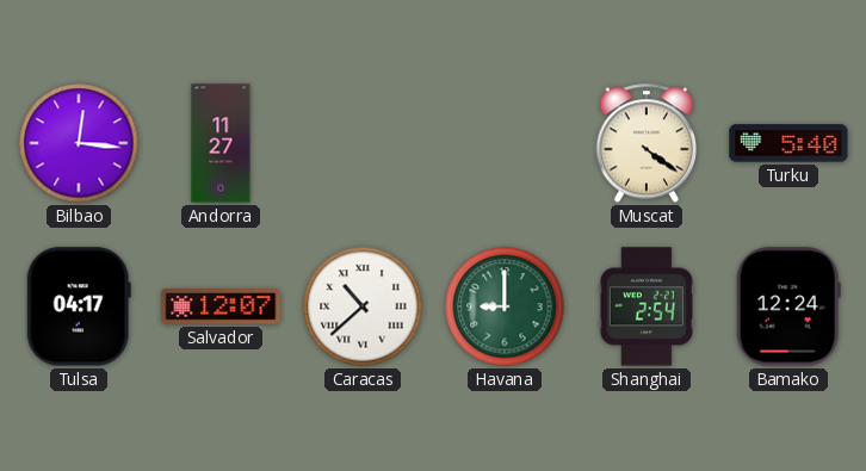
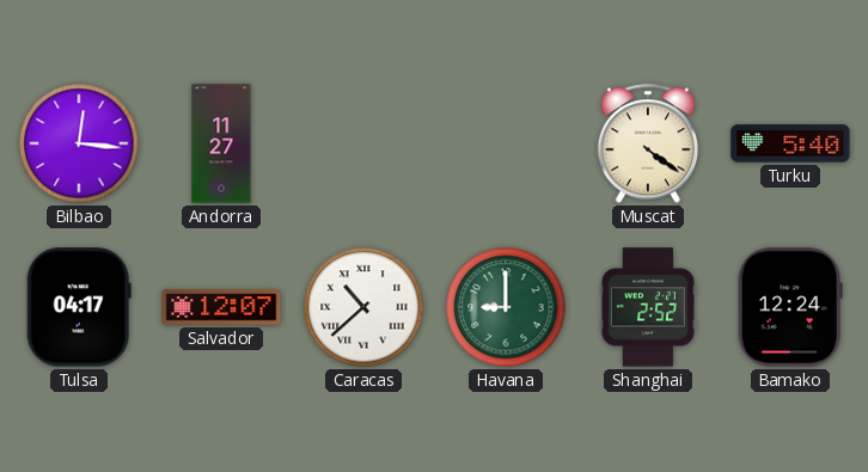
Shanghai: 2:54 -> 2:52
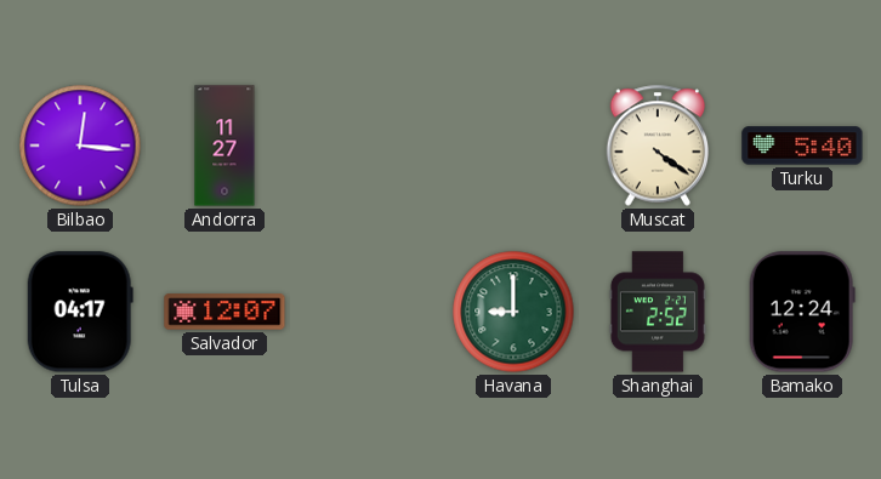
Caracas: 10:38 -> none
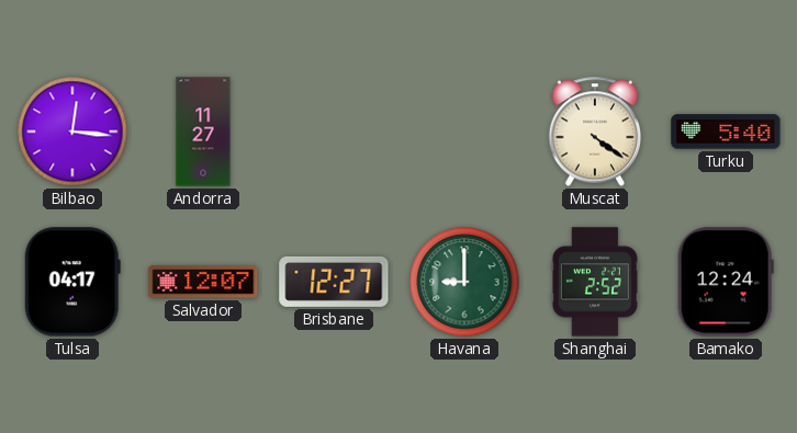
Brisbane: none -> 12:27
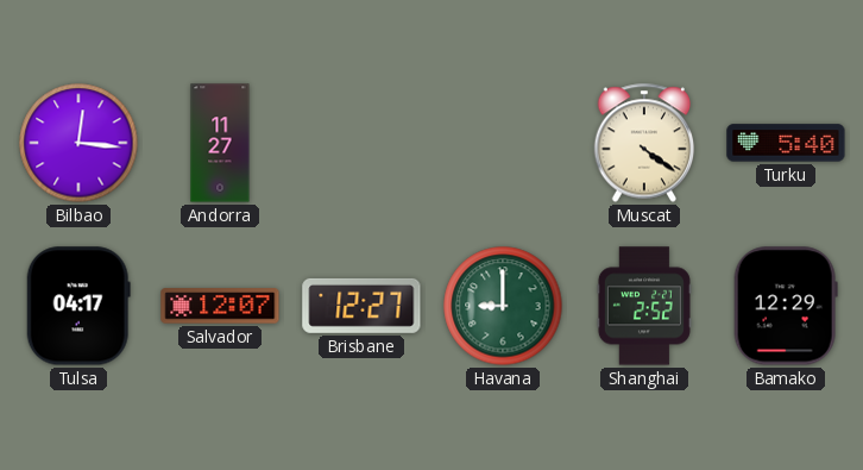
Bamako: 12:24 -> 12:29
